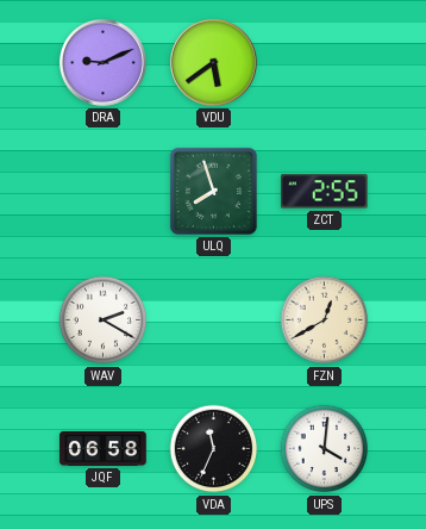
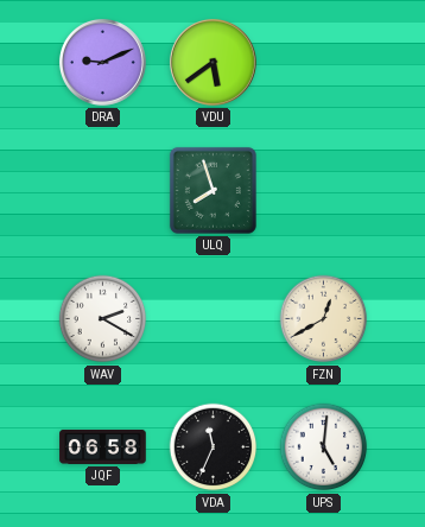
ZCT: 2:55 -> none
UPS: 4:01 -> 5:01
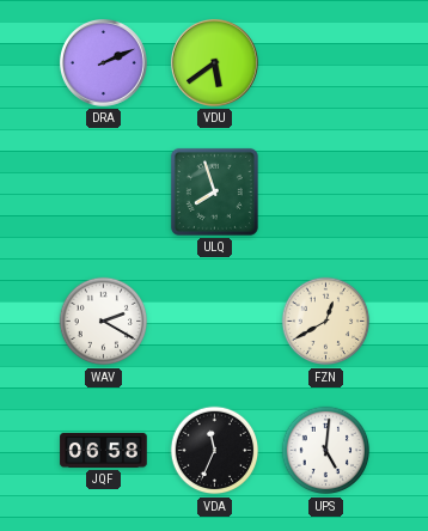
DRA: 9:11 -> 2:11
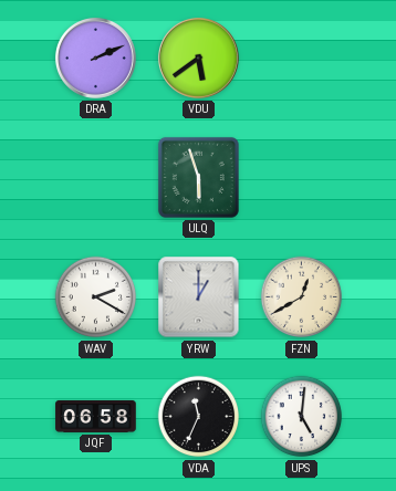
ULQ: 7:57 -> 5:57
YRW: none -> 1:00
